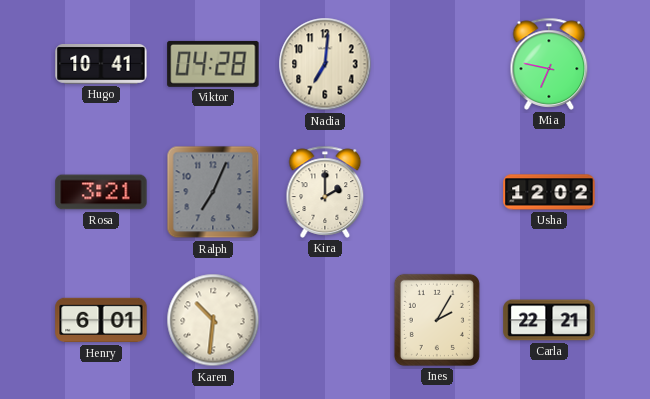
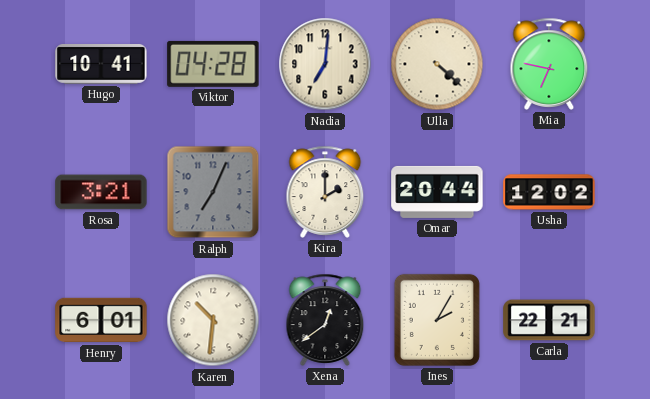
Ulla: none -> 4:22
Omar: none -> 20:44
Xena: none -> 12:39
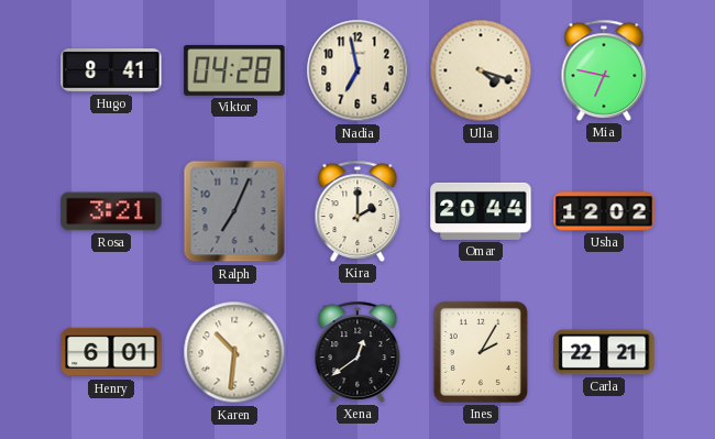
Hugo: 10:41 -> 8:41
Nadia: 7:01 -> 6:58
Ulla: 4:22 -> 4:18
